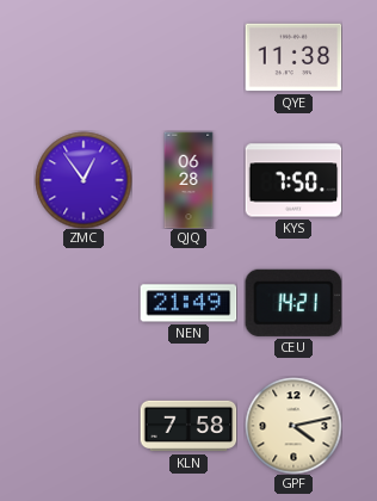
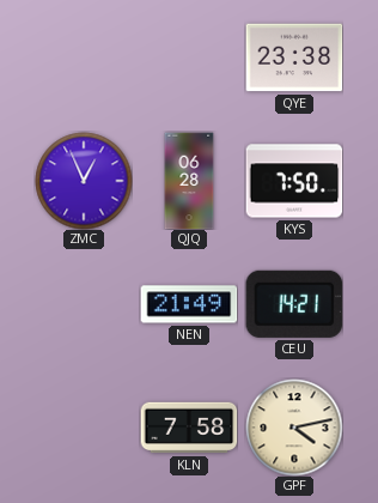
QYE: 11:38 -> 23:38
ZMC: 12:54 -> 12:56
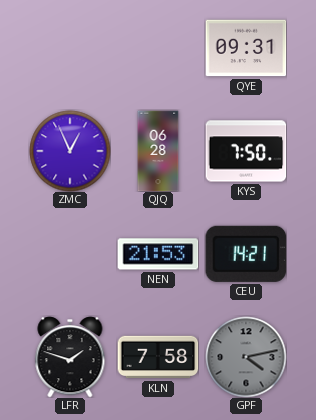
QYE: 23:38 -> 09:31
NEN: 21:49 -> 21:53
LFR: none -> 1:48
GPF dial: cream -> grey
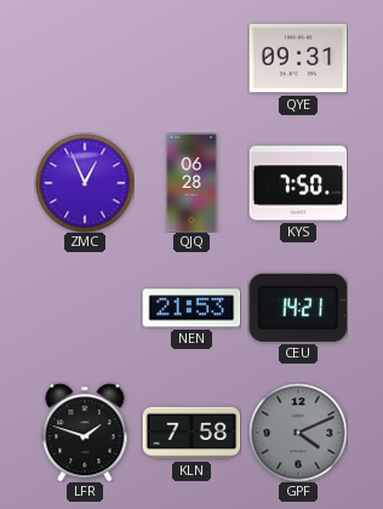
GPF: 4:13 -> 4:11
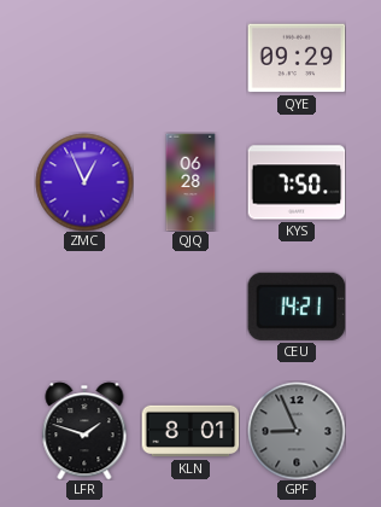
QYE: 09:31 -> 09:29
NEN: 21:53 -> none
KLN: 7:58 -> 8:01
GPF: 4:11 -> 8:56
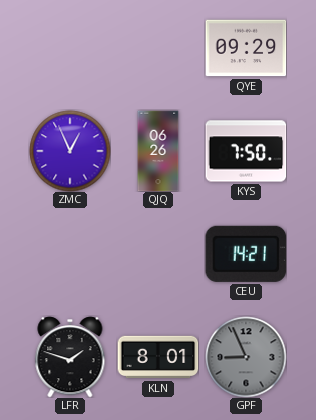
QJQ: 06:28 -> 06:26
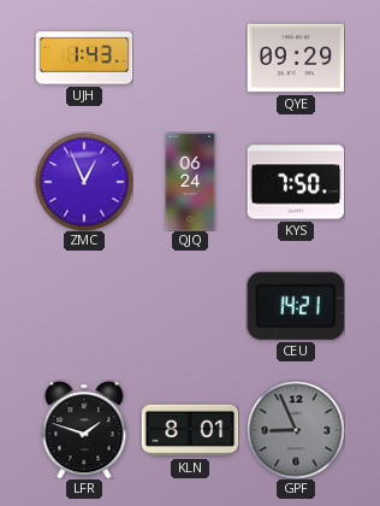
UJH: none -> 1:43
QJQ: 06:26 -> 06:24
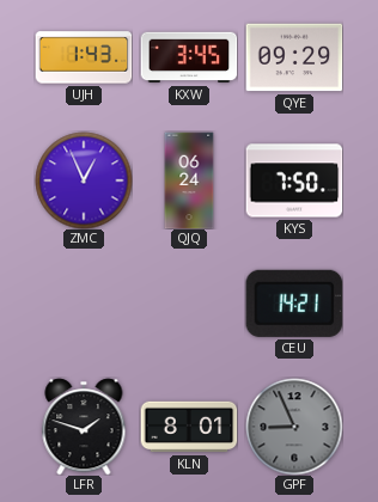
KXW: none -> 3:45
